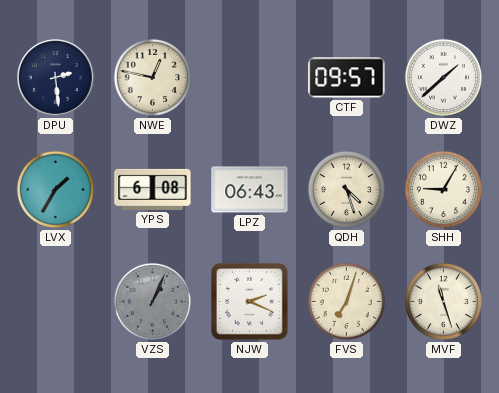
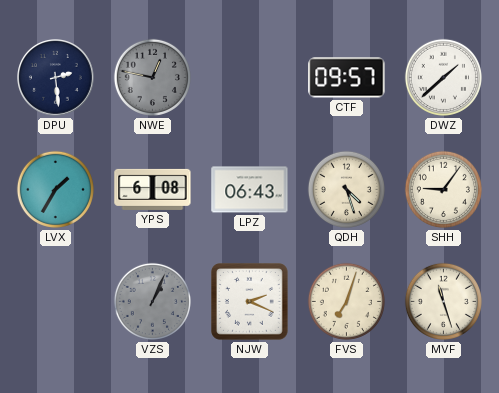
NWE dial: cream -> grey
SHH: 9:05 -> 9:06
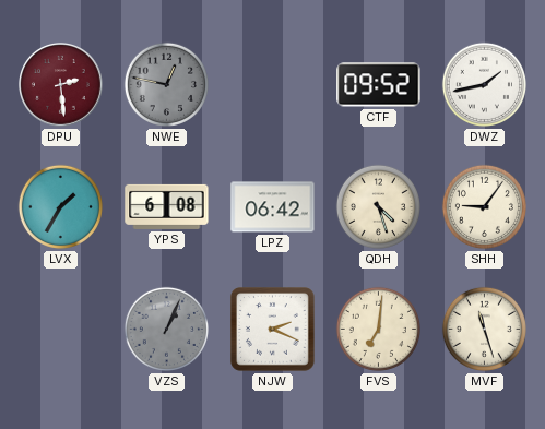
DPU dial: navy -> burgundy
CTF: 09:57 -> 09:52
DWZ: 1:38 -> 1:43
LPZ: 06:43 -> 06:42
FVS: 7:03 -> 7:01
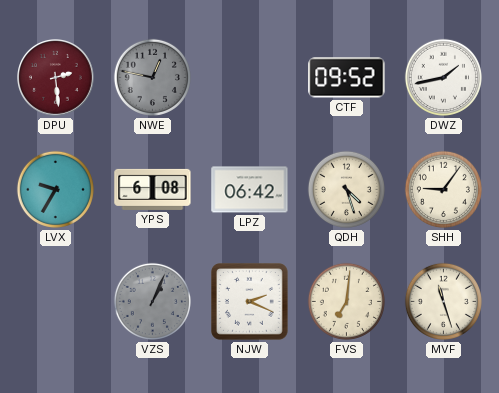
LVX: 1:35 -> 9:35
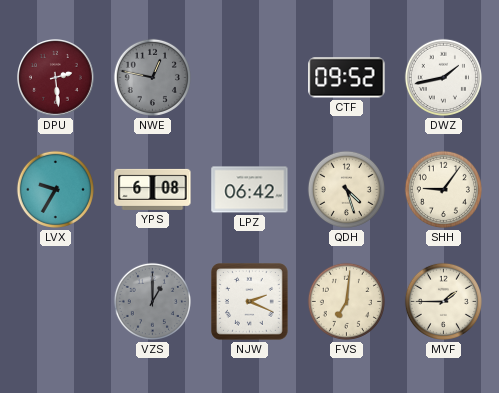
VZS: 1:04 -> 1:00
MVF: 11:27 -> 1:45
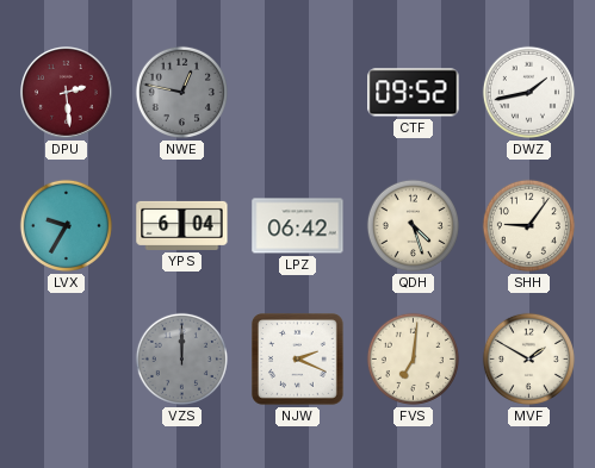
YPS: 6:08 -> 6:04
VZS: 1:00 -> 12:00
MVF: 1:45 -> 1:50
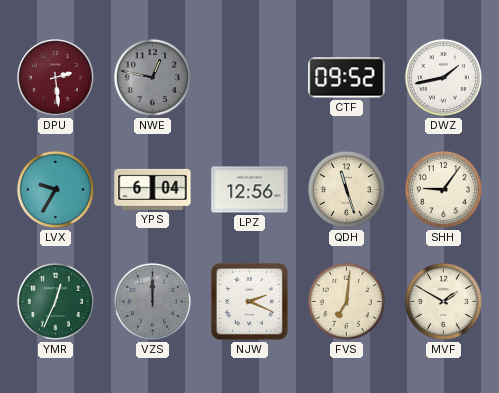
LPZ: 06:42 -> 12:56
QDH: 4:27 -> 11:27
YMR: none -> 12:34
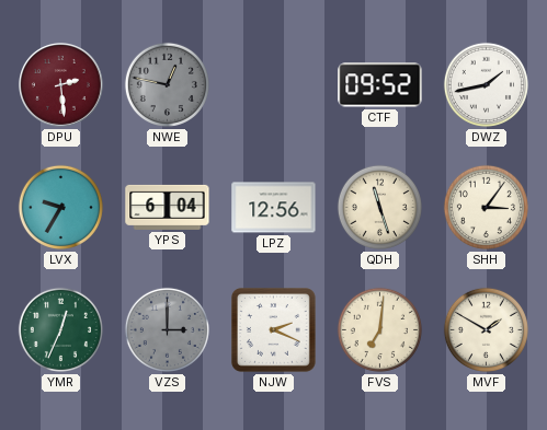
SHH: 9:06 -> 3:06
VZS: 12:00 -> 3:00
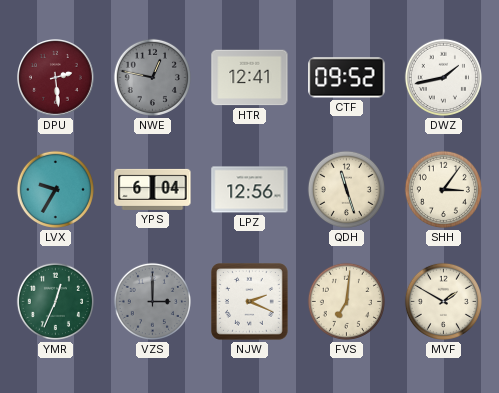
HTR: none -> 12:41
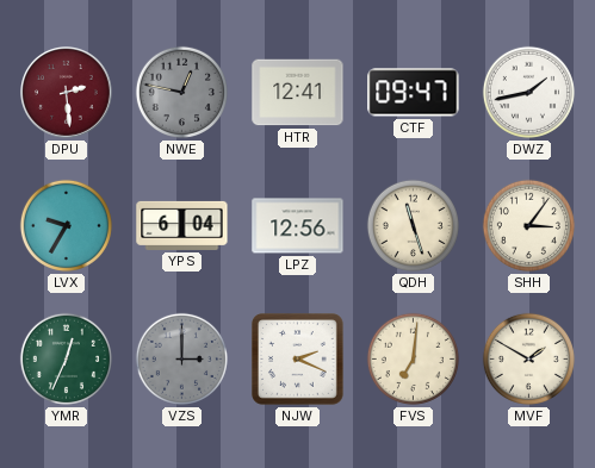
CTF: 09:52 -> 09:47
